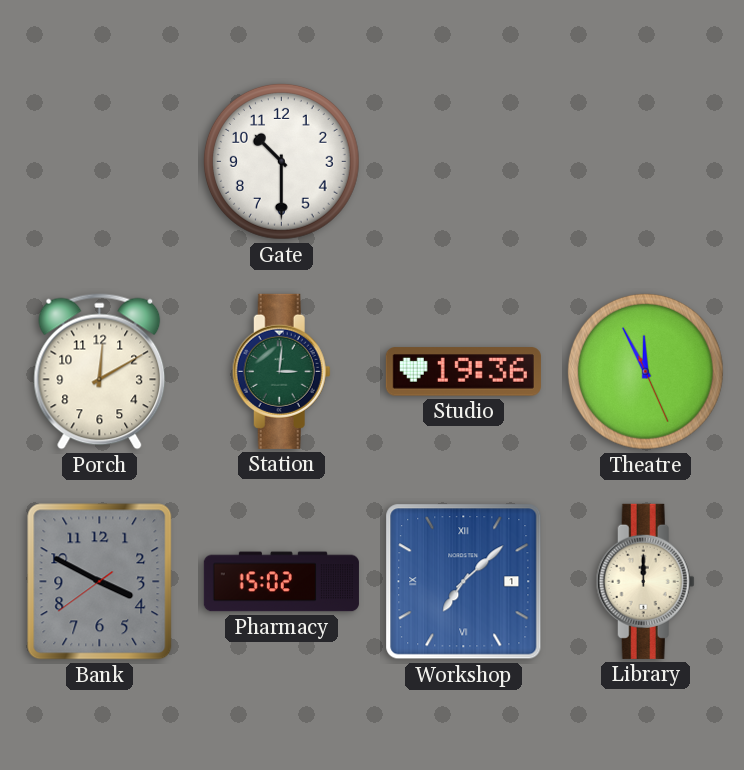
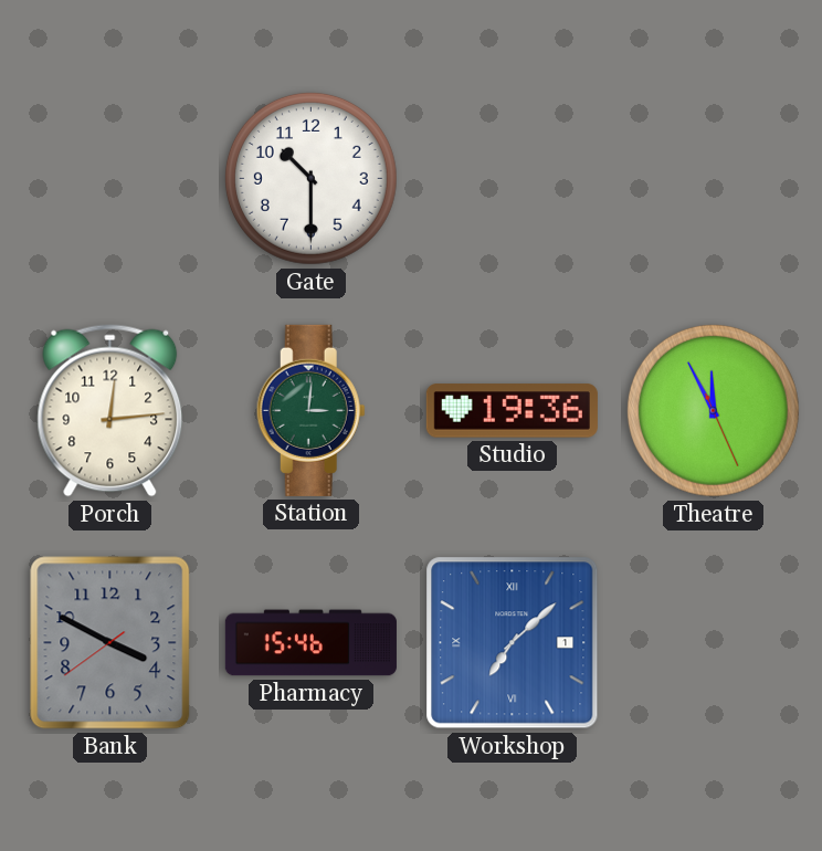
Porch: 12:10 -> 12:14
Pharmacy: 15:02 -> 15:46
Library: 12:00 -> none
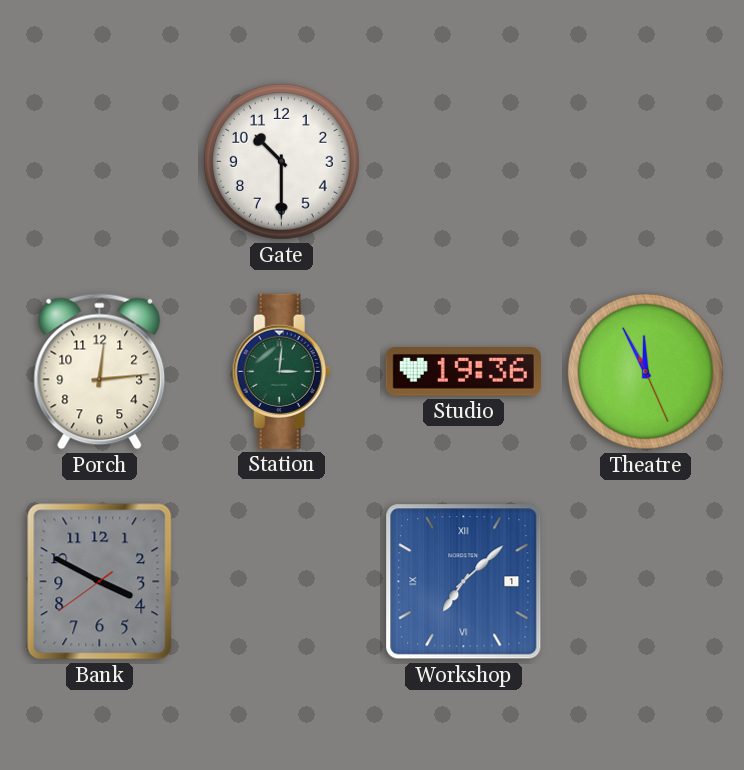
Pharmacy: 15:46 -> none
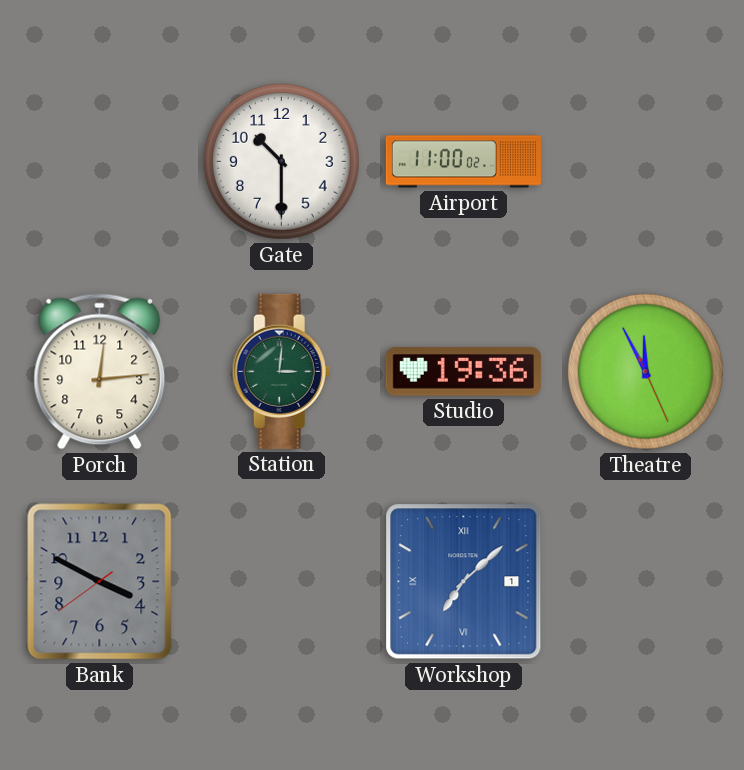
Airport: none -> 11:00
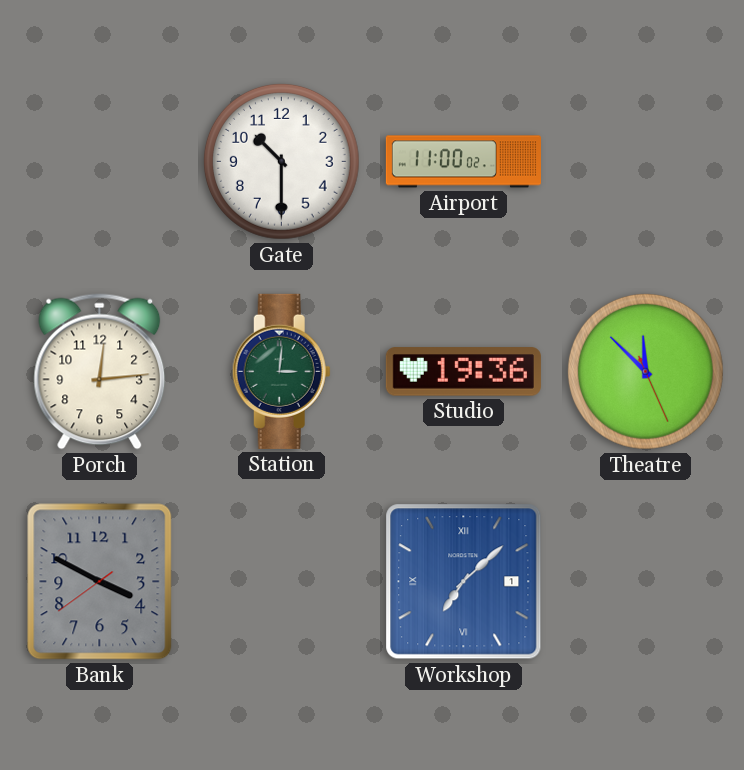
Theatre: 11:55 -> 11:52
